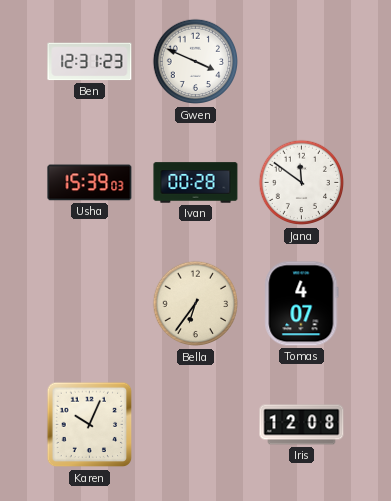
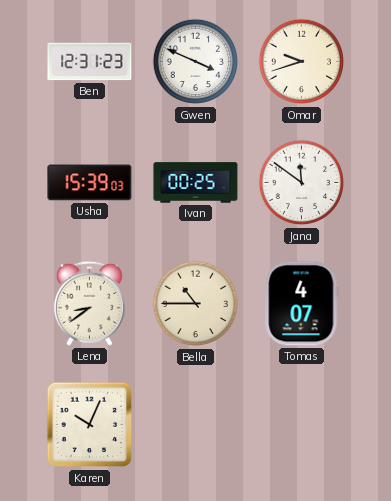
Omar: none -> 9:42
Ivan: 00:28 -> 00:25
Lena: none -> 8:39
Bella: 6:36 -> 10:45
Iris: 12:08 -> none
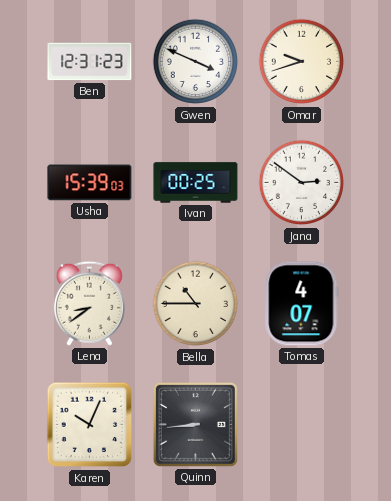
Jana: 11:51 -> 2:51
Quinn: none -> 8:44
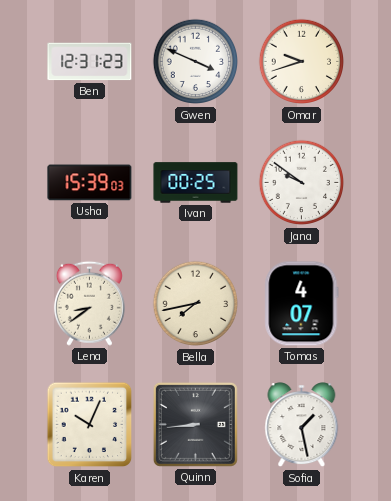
Jana: 2:51 -> 9:51
Bella: 10:45 -> 7:43
Sofia: none -> 1:28
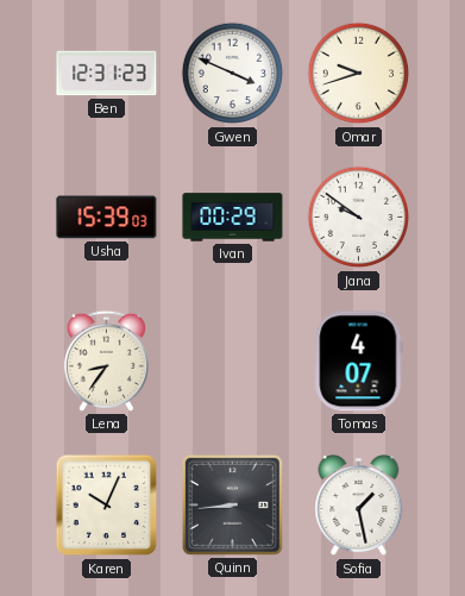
Ivan: 00:25 -> 00:29
Lena: 8:39 -> 8:36
Bella: 7:43 -> none
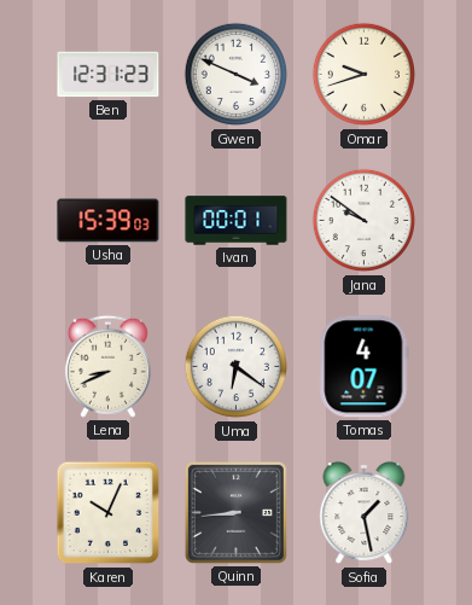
Ivan: 00:29 -> 00:01
Lena: 8:36 -> 8:41
Uma: none -> 6:21
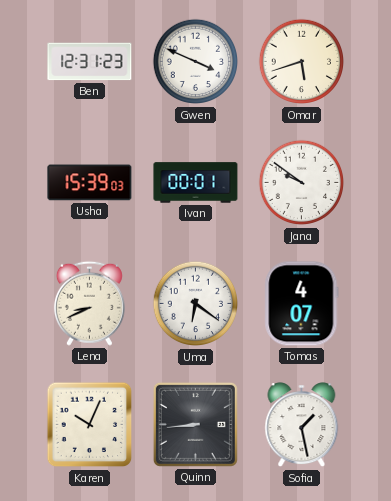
Omar: 9:42 -> 5:42
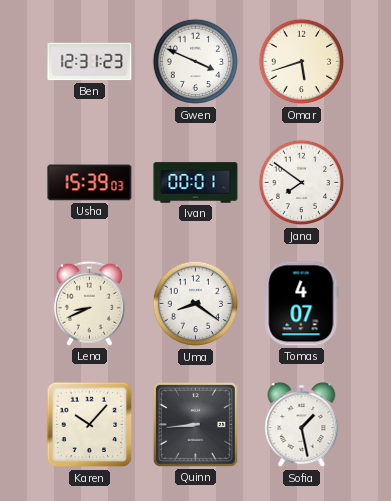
Jana: 9:51 -> 7:51
Uma: 6:21 -> 8:21
Karen: 10:04 -> 10:07
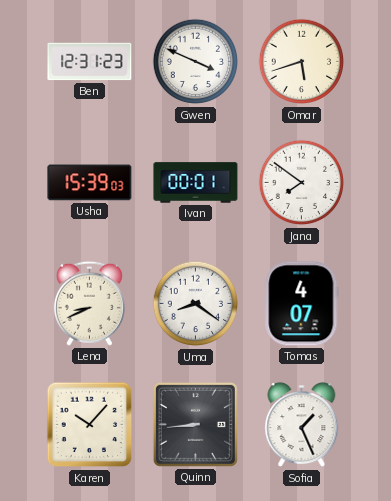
Sofia: 1:28 -> 1:26
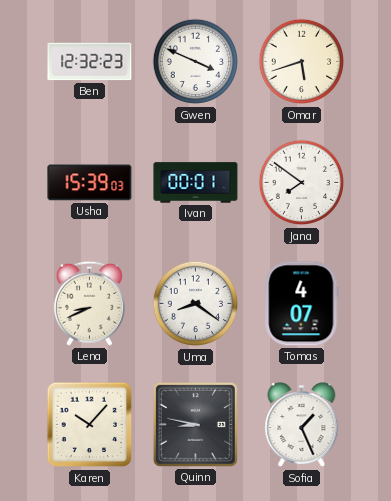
Ben: 12:31 -> 12:32
Quinn: 8:44 -> 8:47
